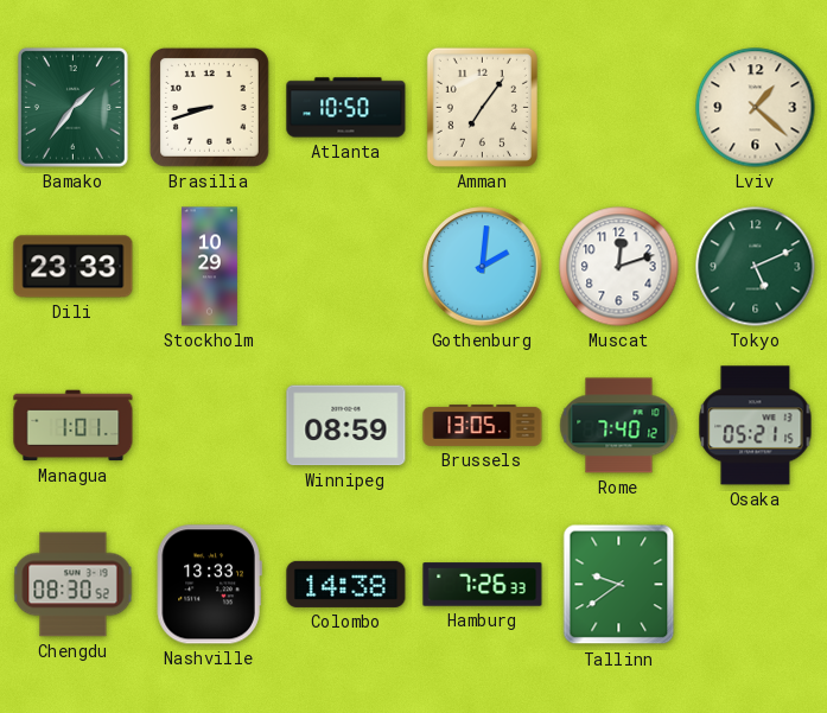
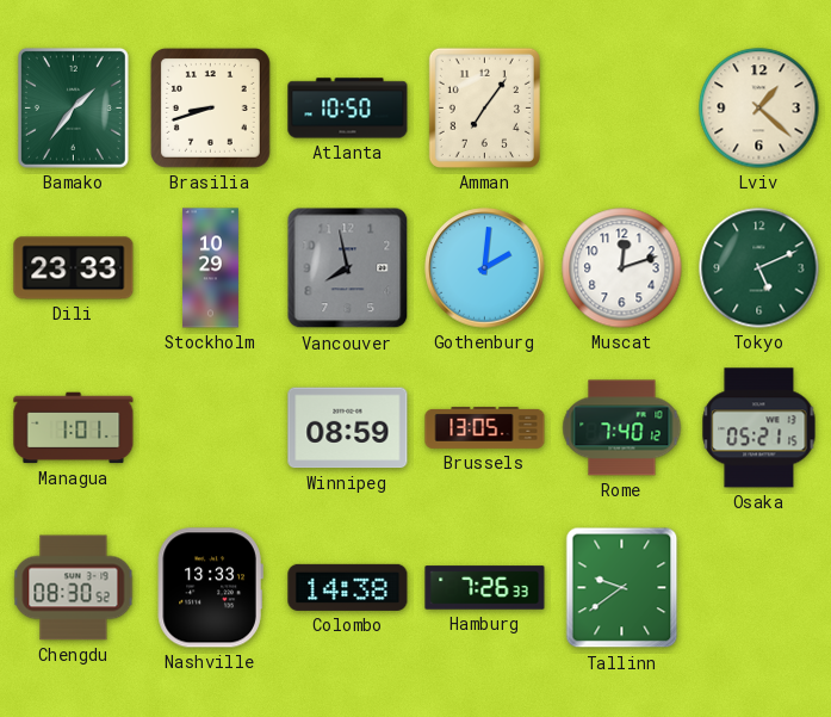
Vancouver: none -> 7:58
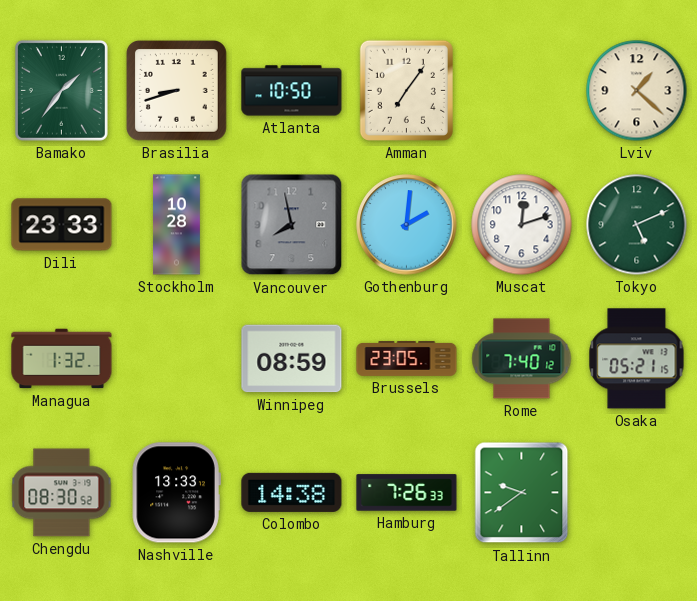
Stockholm: 10:29 -> 10:28
Managua: 1:01 -> 1:32
Brussels: 13:05 -> 23:05
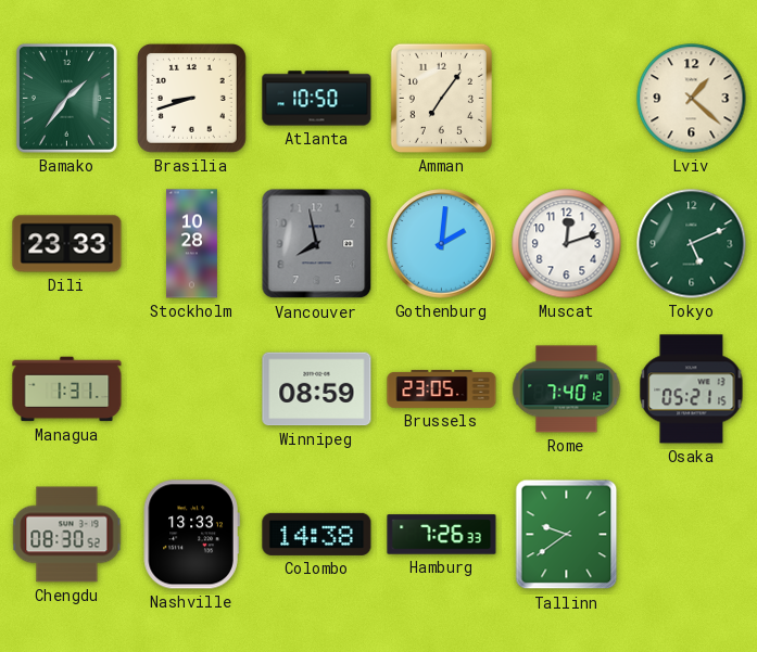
Managua: 1:32 -> 1:31
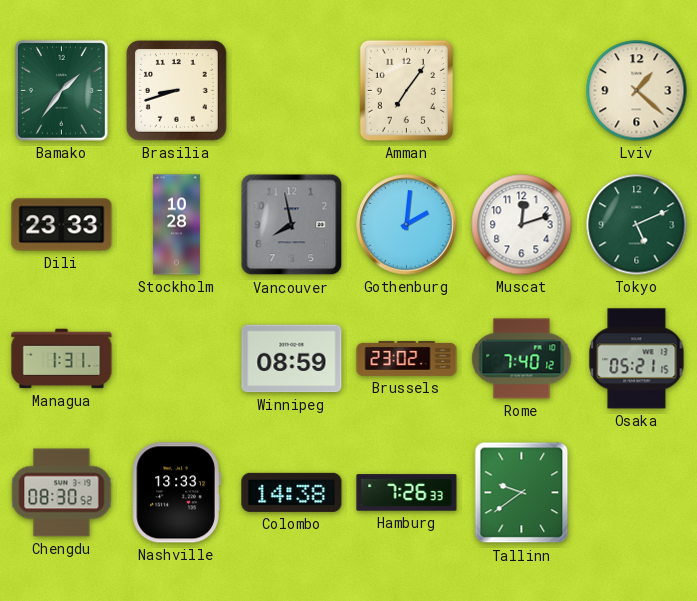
Atlanta: 10:50 -> none
Brussels: 23:05 -> 23:02
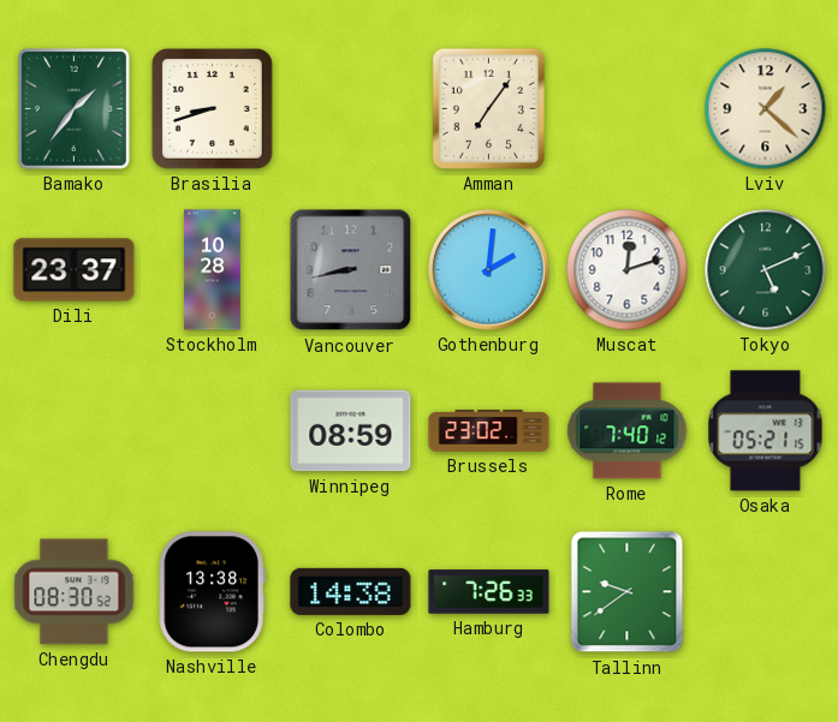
Dili: 23:33 -> 23:37
Vancouver: 7:58 -> 8:43
Managua: 1:31 -> none
Nashville: 13:33 -> 13:38
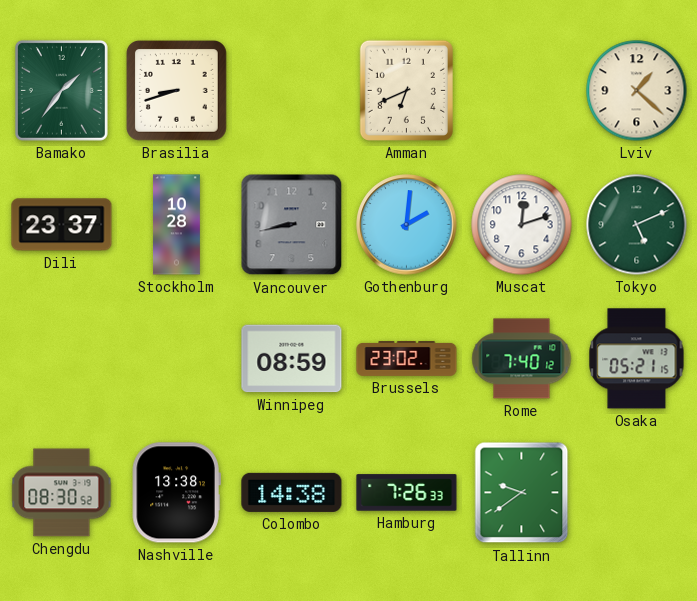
Amman: 7:06 -> 6:41
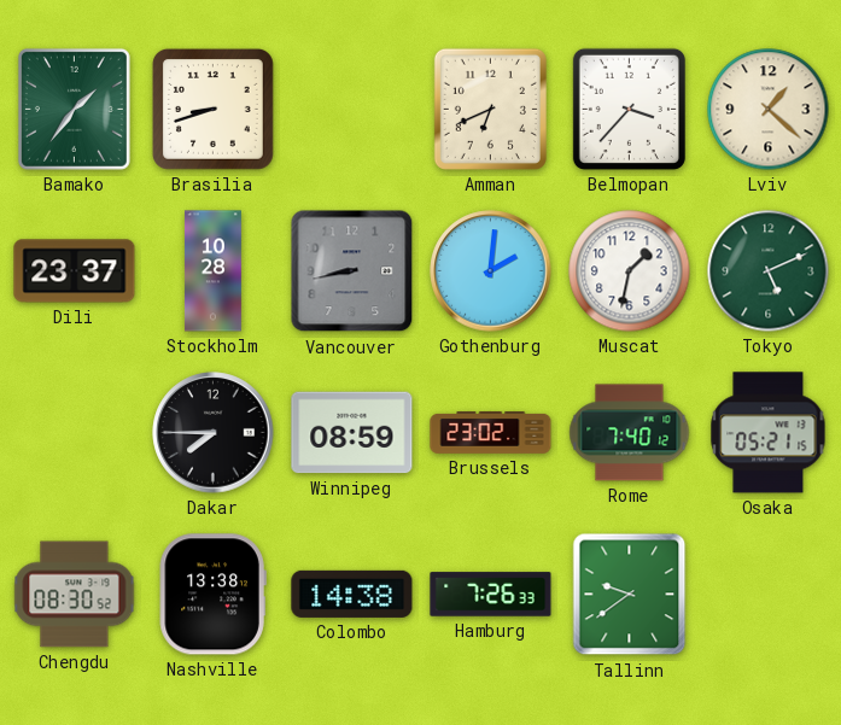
Belmopan: none -> 3:37
Muscat: 12:12 -> 1:32
Dakar: none -> 7:45
